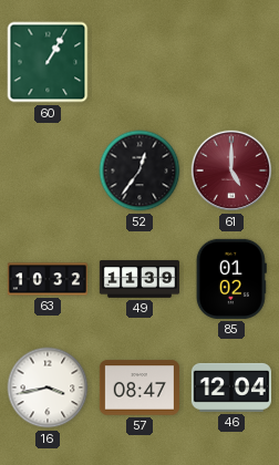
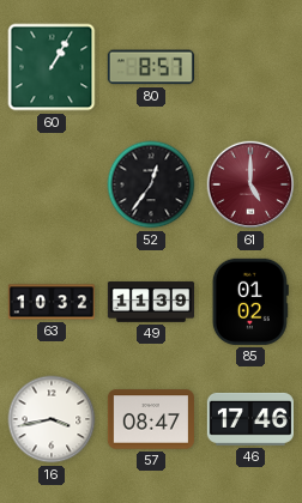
80: none -> 8:57
46: 12:04 -> 17:46
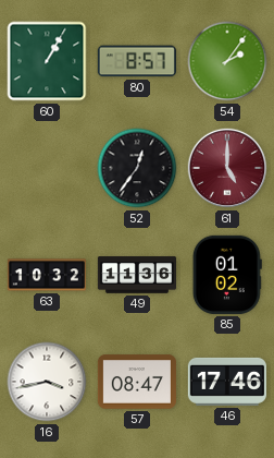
54: none -> 2:06
49: 11:39 -> 11:36
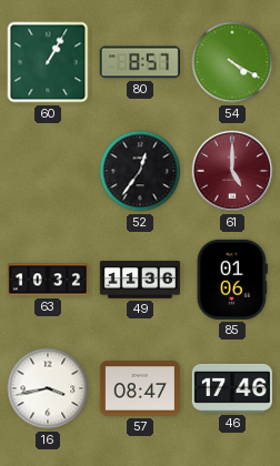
54: 2:06 -> 4:20
85: 01:02 -> 01:06
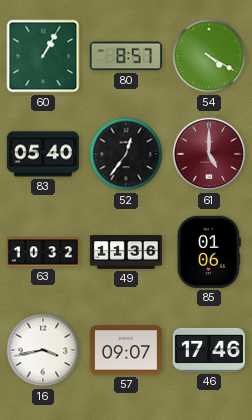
83: none -> 05:40
57: 08:47 -> 09:07
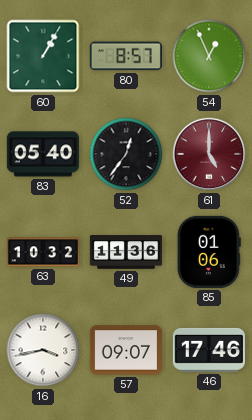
54: 4:20 -> 12:56
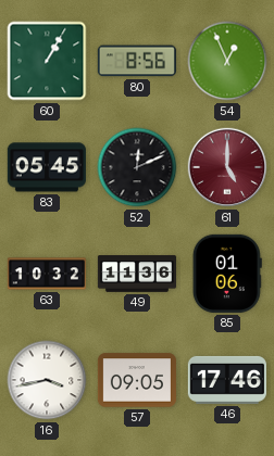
80: 8:57 -> 8:56
83: 05:40 -> 05:45
52: 12:36 -> 12:11
57: 09:07 -> 09:05
